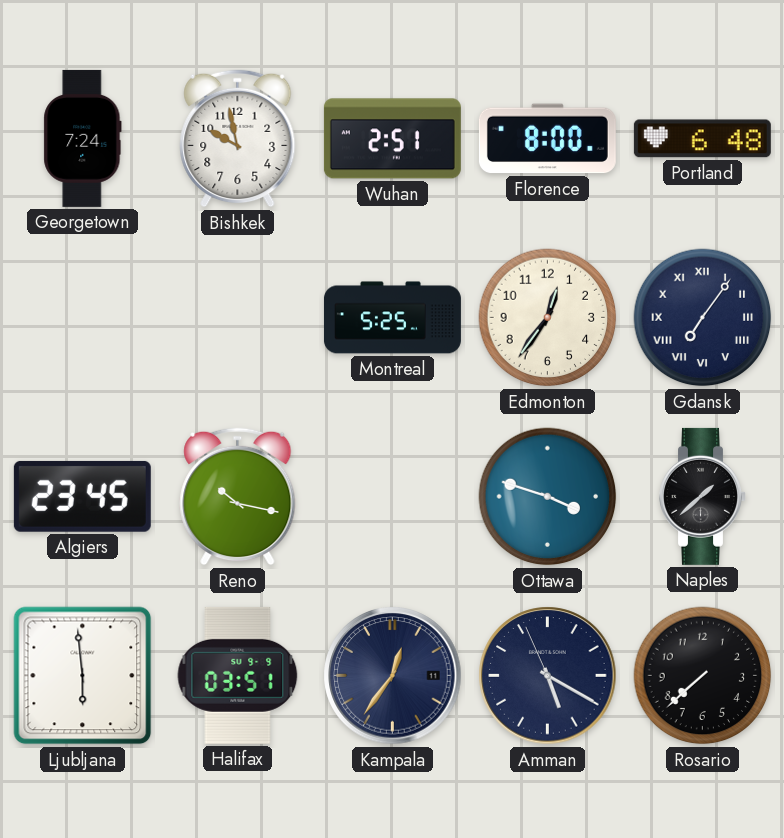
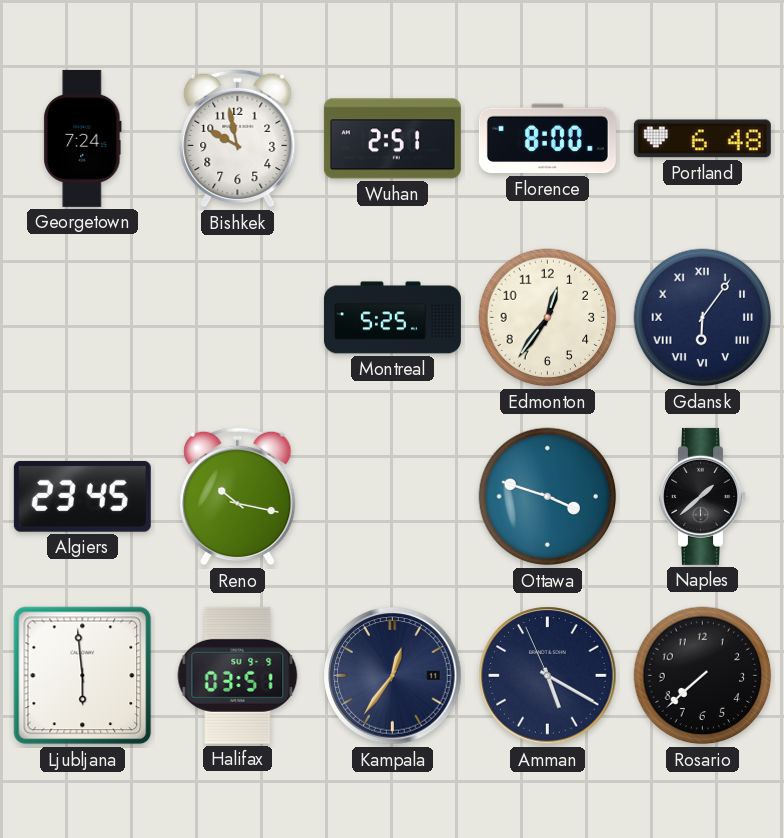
Gdansk: 7:06 -> 6:06
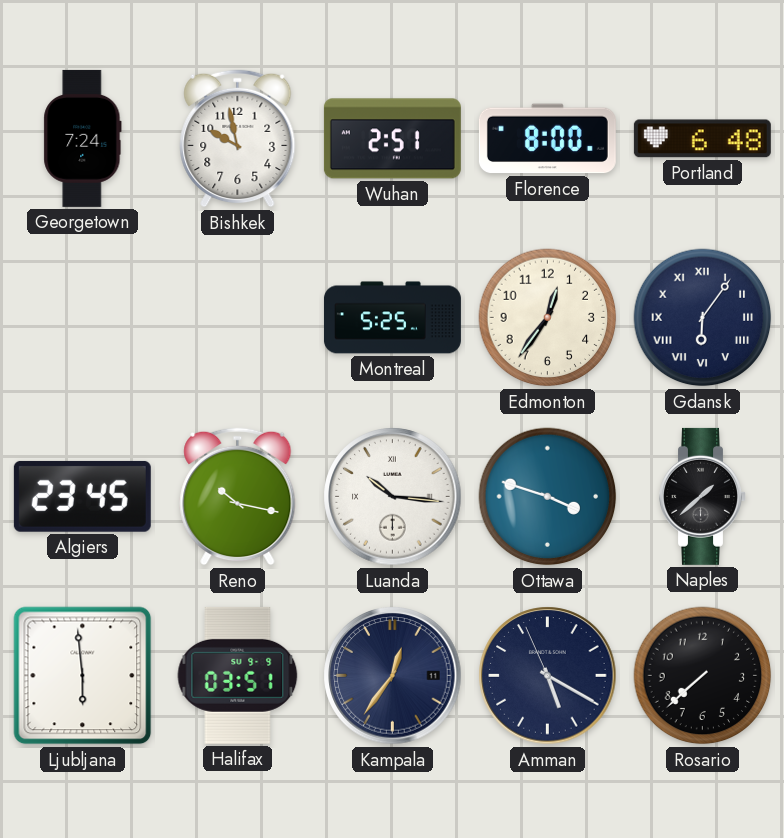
Luanda: none -> 10:16
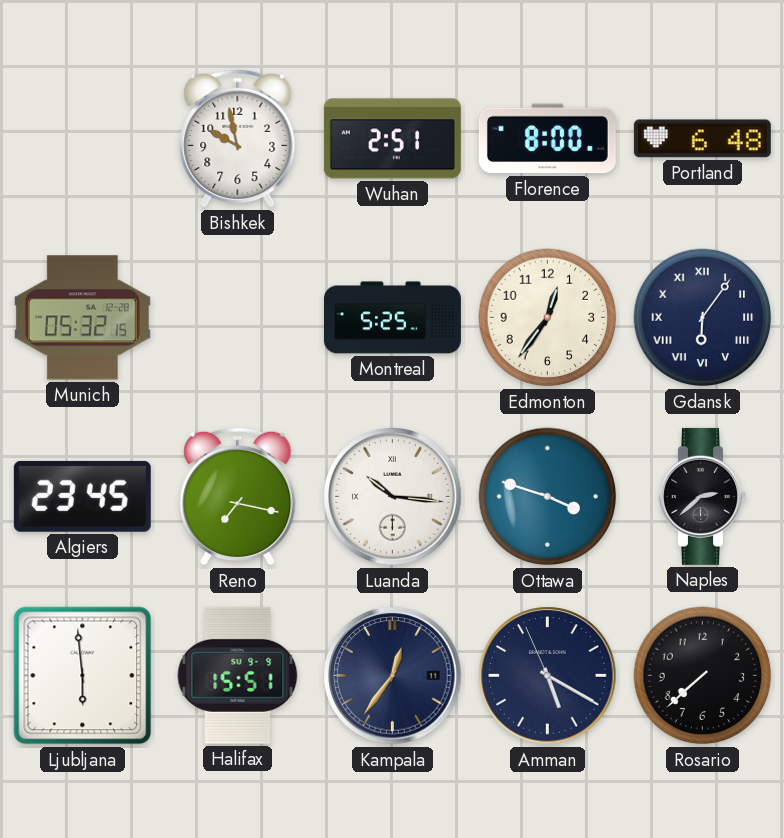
Georgetown: 7:24 -> none
Munich: none -> 05:32
Reno: 10:17 -> 7:17
Naples: 1:38 -> 2:38
Halifax: 03:51 -> 15:51
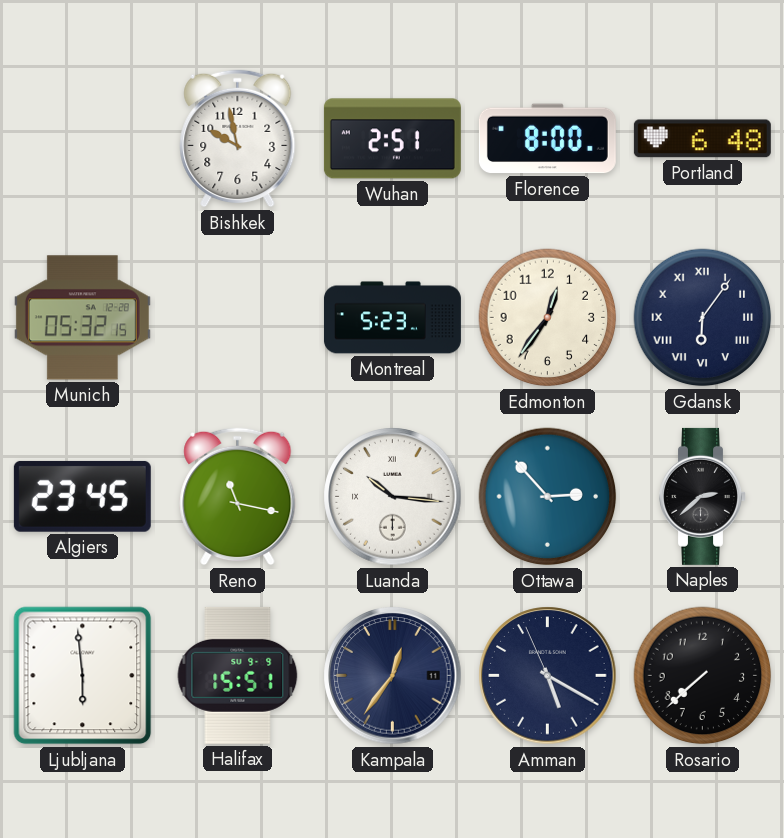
Montreal: 5:25 -> 5:23
Reno: 7:17 -> 11:17
Ottawa: 3:48 -> 2:53
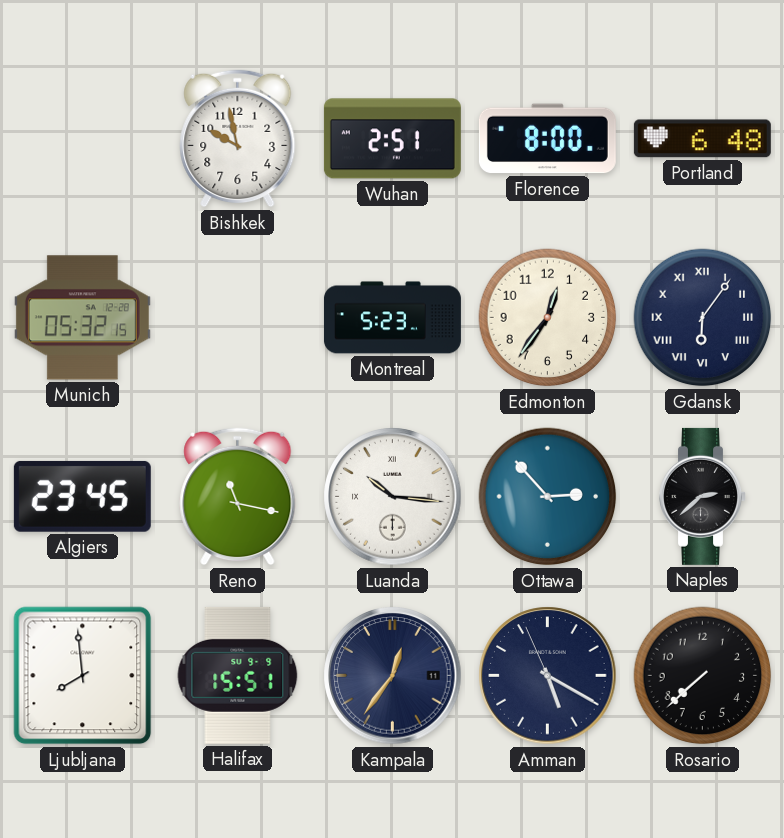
Ljubljana: 5:59 -> 7:59
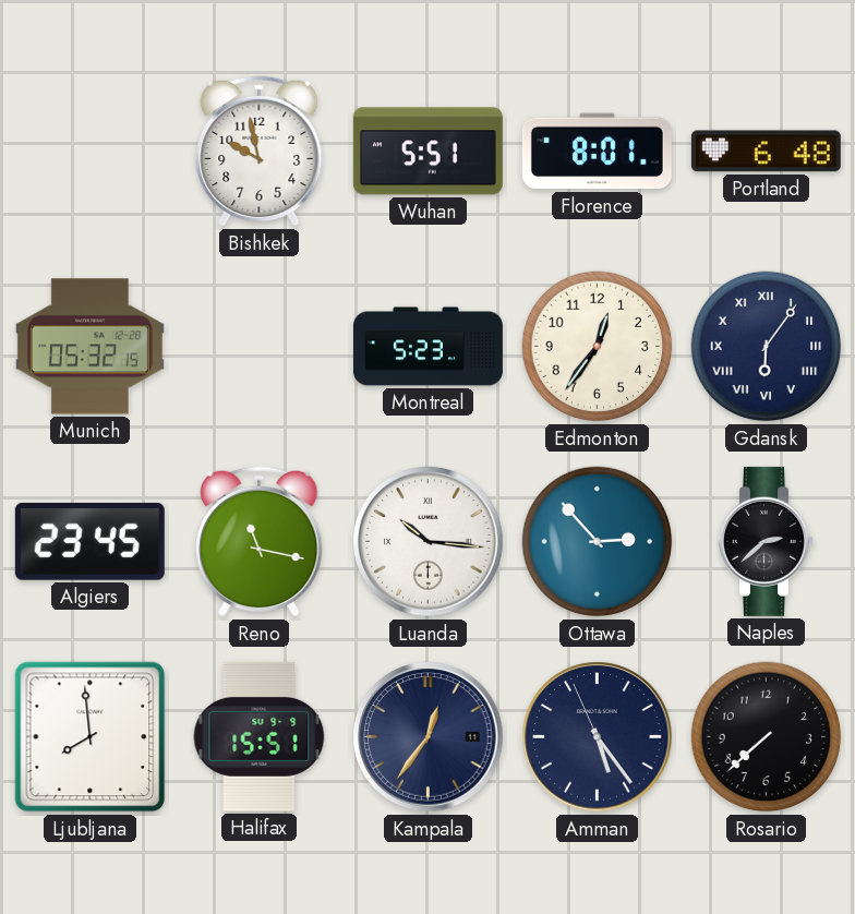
Wuhan: 2:51 -> 5:51
Florence: 8:00 -> 8:01
Amman: 5:19 -> 5:23
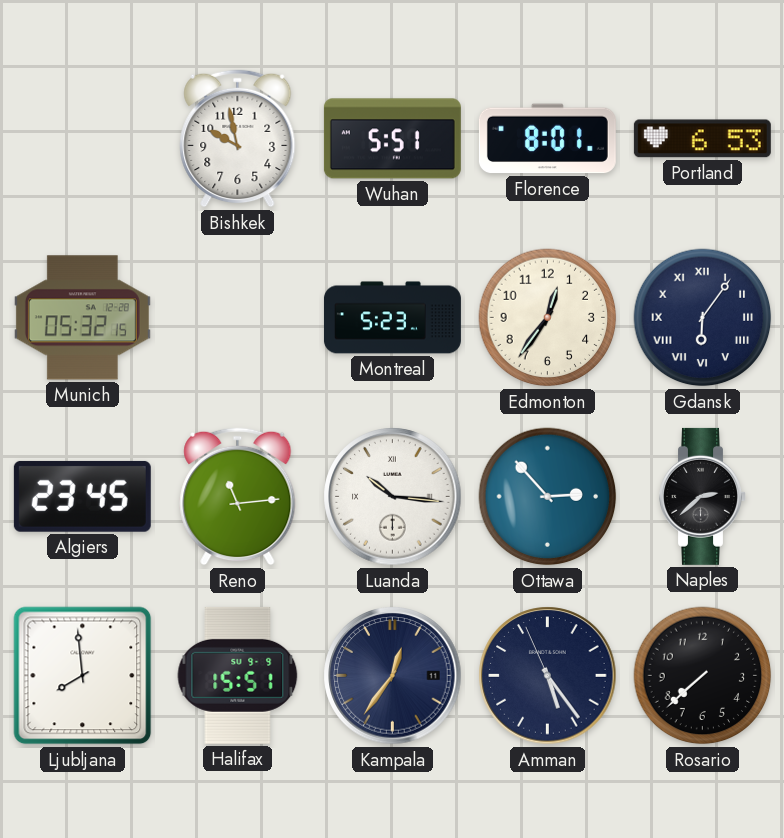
Portland: 6:48 -> 6:53
Reno: 11:17 -> 11:14
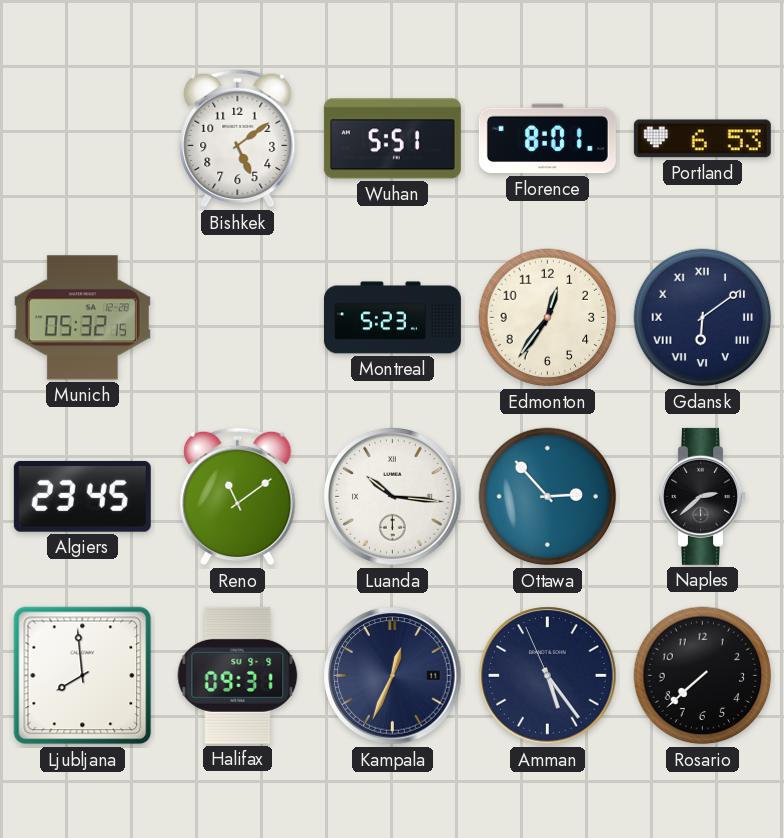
Bishkek: 9:58 -> 5:09
Gdansk: 6:06 -> 6:09
Reno: 11:14 -> 11:09
Halifax: 15:51 -> 09:31
Kampala: 12:36 -> 12:34
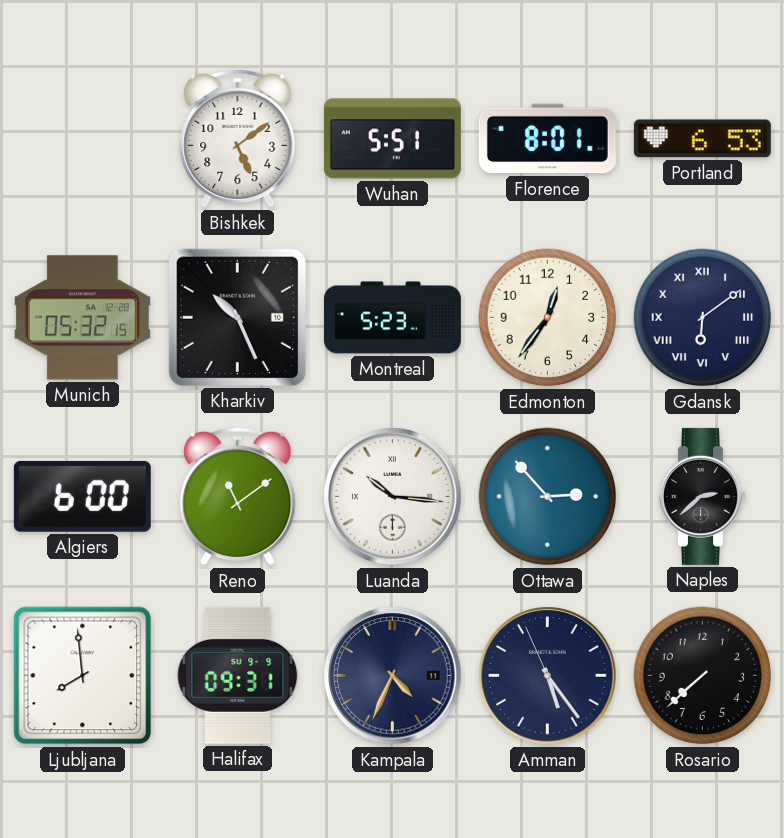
Kharkiv: none -> 10:26
Algiers: 23:45 -> 6:00
Kampala: 12:34 -> 4:34
